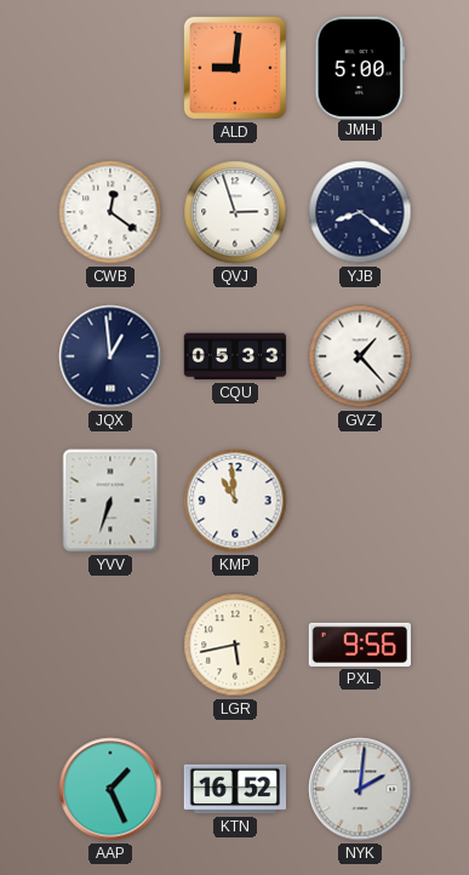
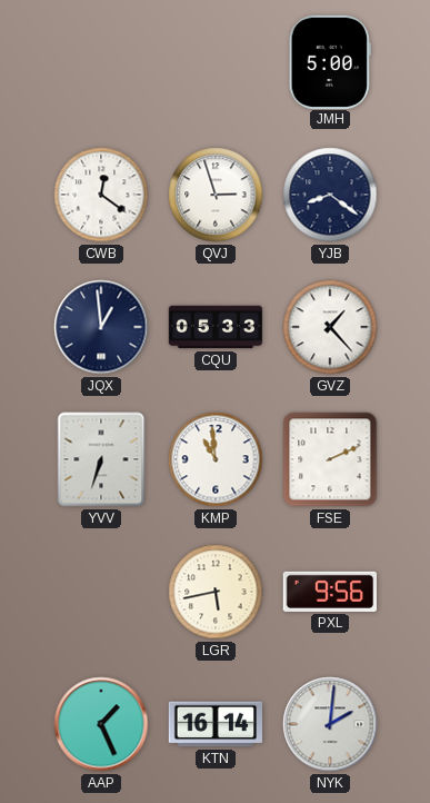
ALD: 9:01 -> none
FSE: none -> 2:11
KTN: 16:52 -> 16:14
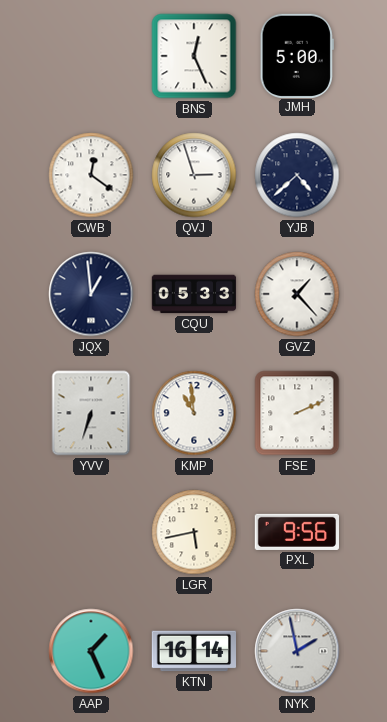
BNS: none -> 12:26
YJB: 8:21 -> 4:38
NYK: 2:01 -> 1:58
